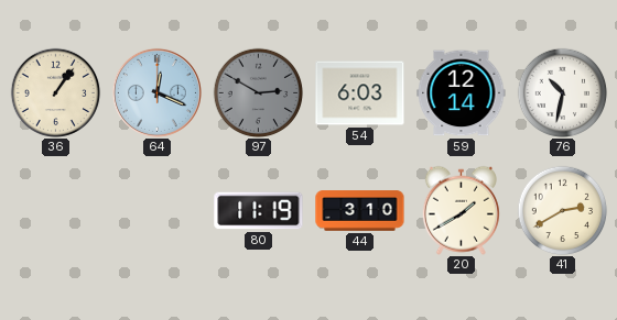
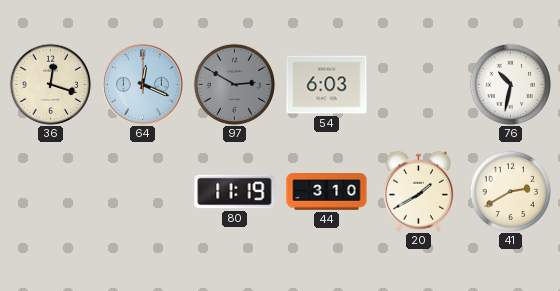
36: 1:06 -> 12:18
59: 12:14 -> none
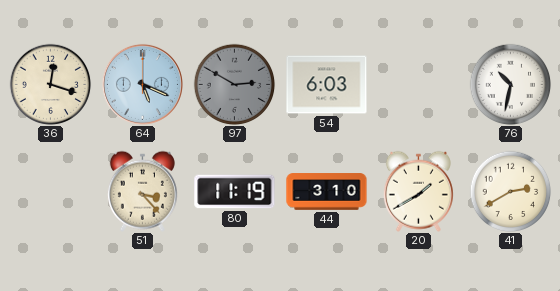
64: 12:19 -> 5:19
51: none -> 3:23
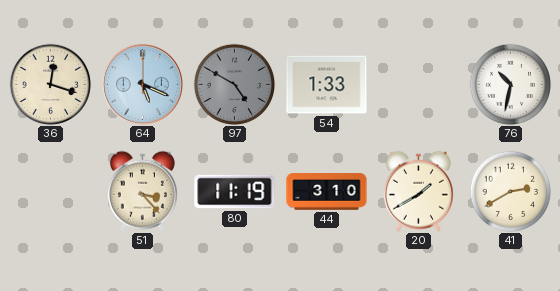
97: 2:50 -> 4:50
54: 6:03 -> 1:33
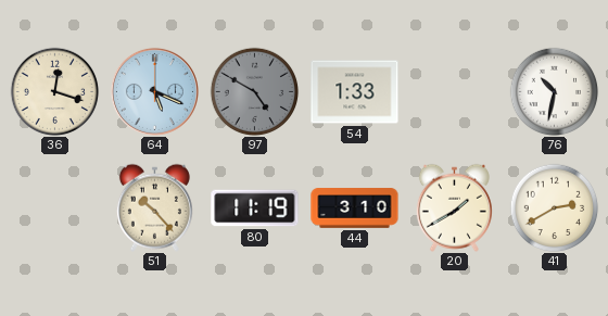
51: 3:23 -> 10:23
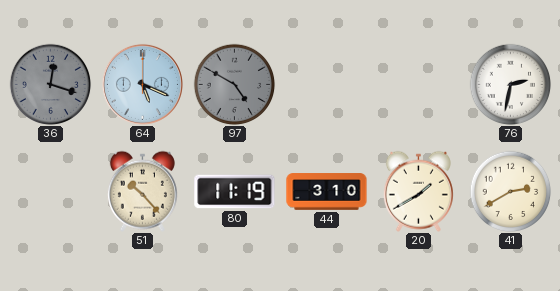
36 dial: cream -> grey
54: 1:33 -> none
76: 10:32 -> 2:32
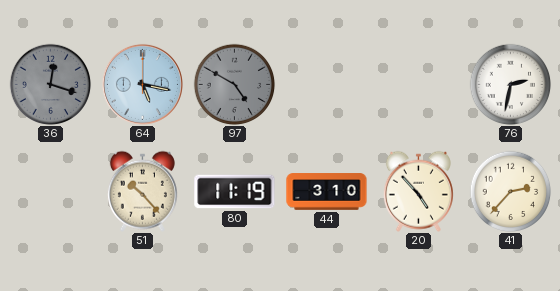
64: 5:19 -> 5:17
20: 1:40 -> 4:53
41: 2:40 -> 2:37
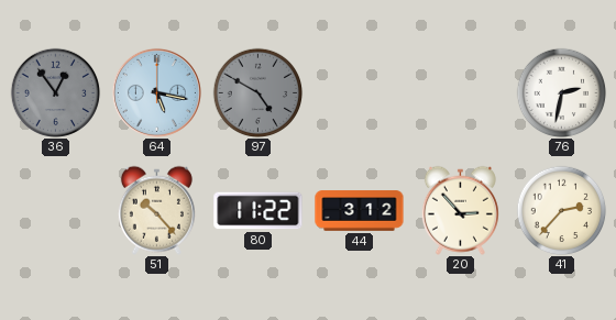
36: 12:18 -> 12:54
80: 11:19 -> 11:22
44: 3:10 -> 3:12
20: 4:53 -> 2:53
